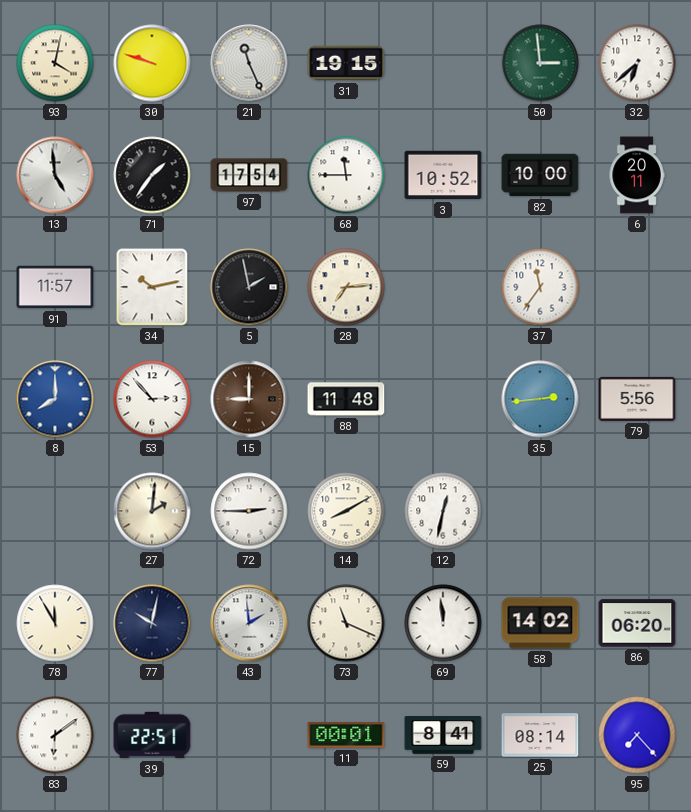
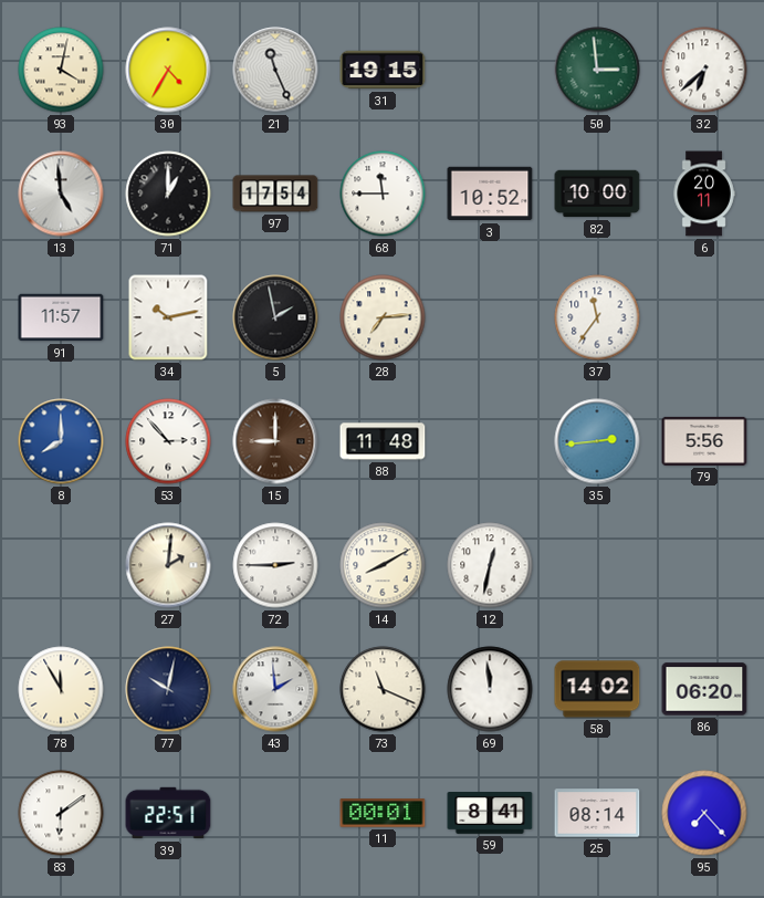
30: 9:48 -> 4:35
71: 1:36 -> 1:00
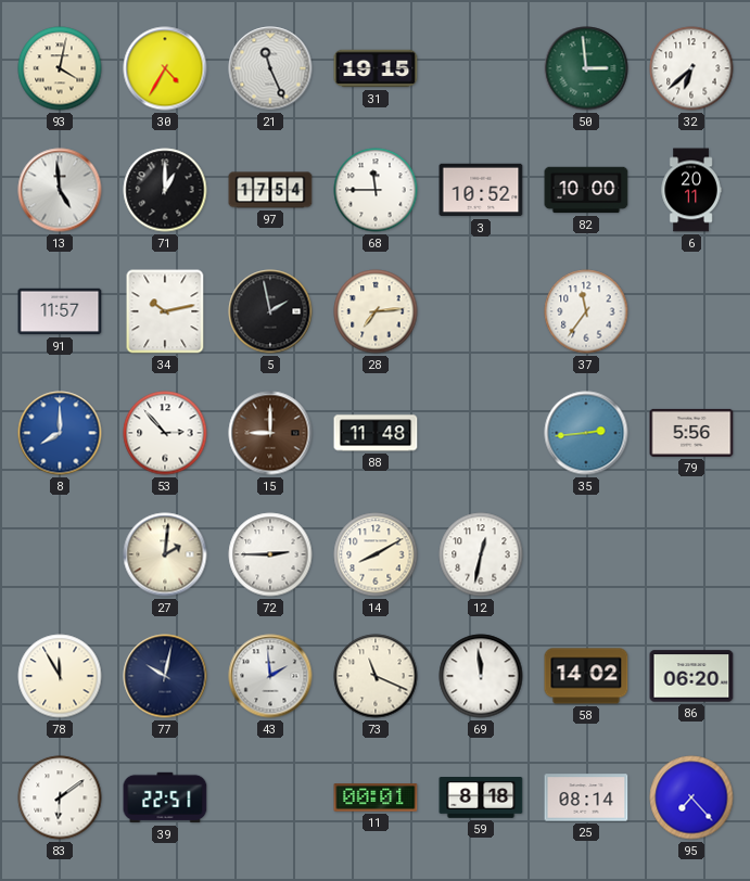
59: 8:41 -> 8:18
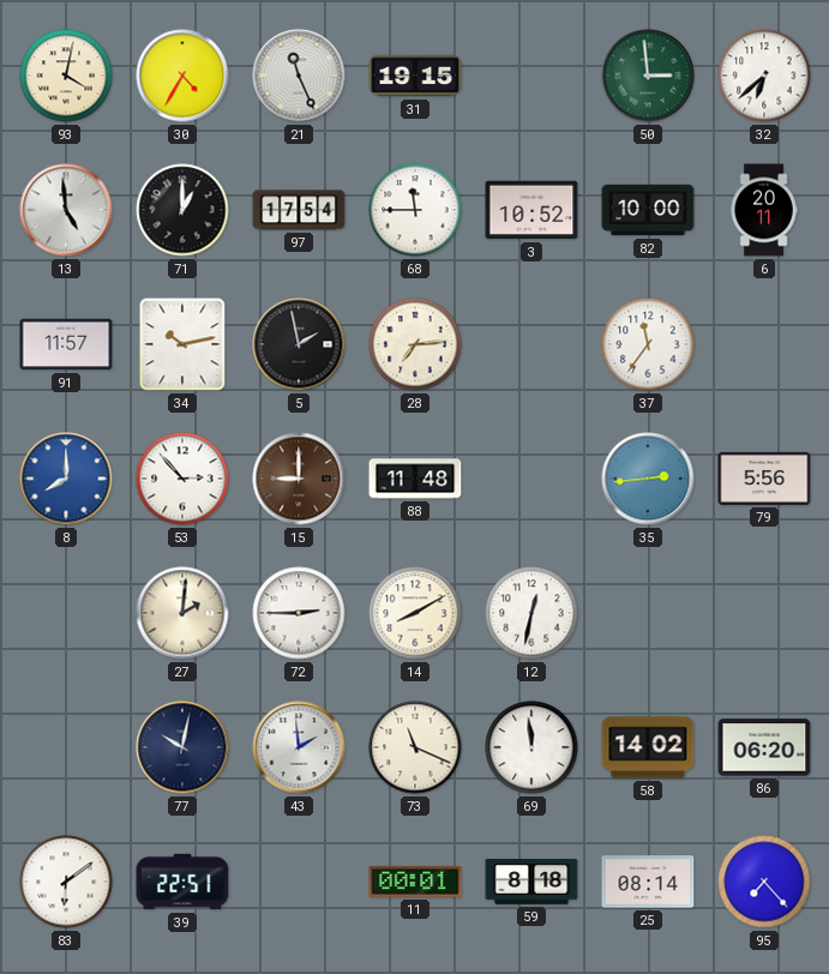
78: 11:55 -> none
